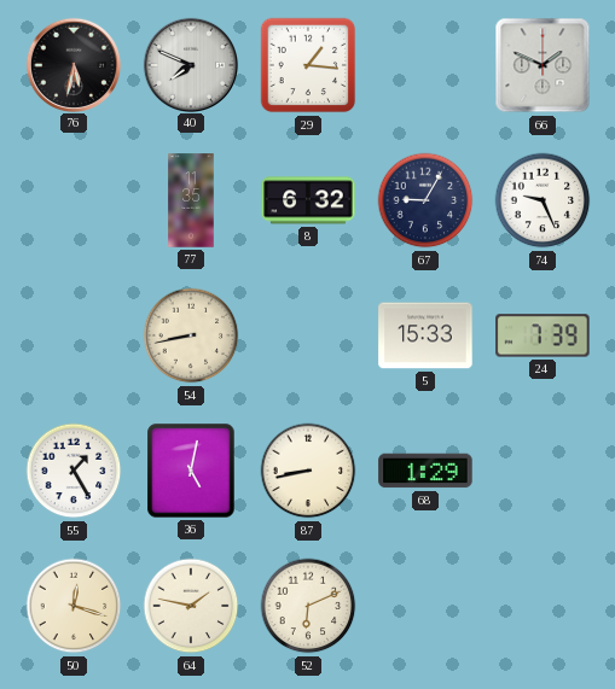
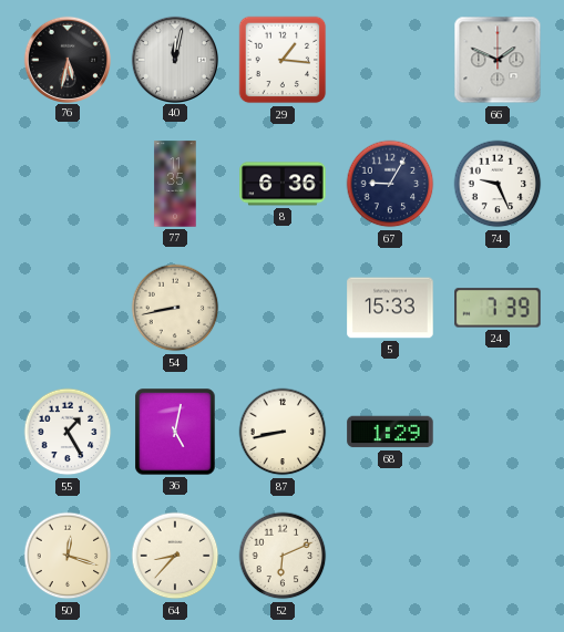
40: 7:49 -> 12:02
8: 6:32 -> 6:36
64: 1:47 -> 8:37
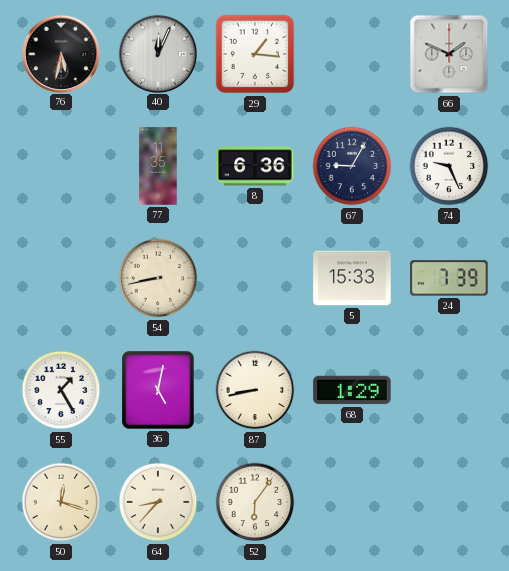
40: 12:02 -> 12:04
52: 6:11 -> 6:06
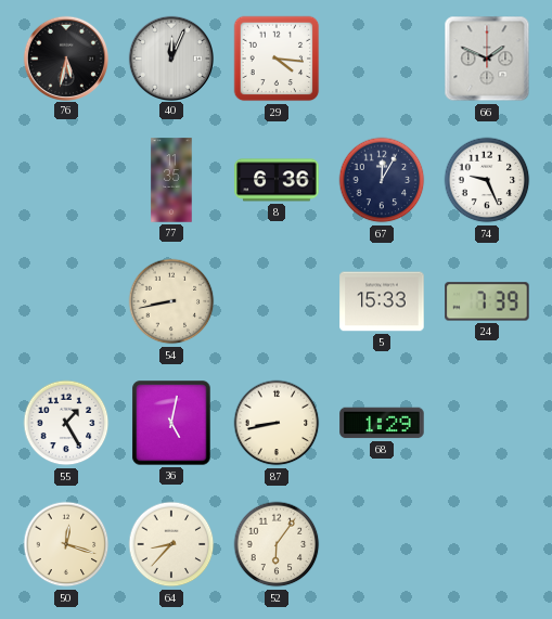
29: 1:16 -> 4:16
67: 9:05 -> 12:05
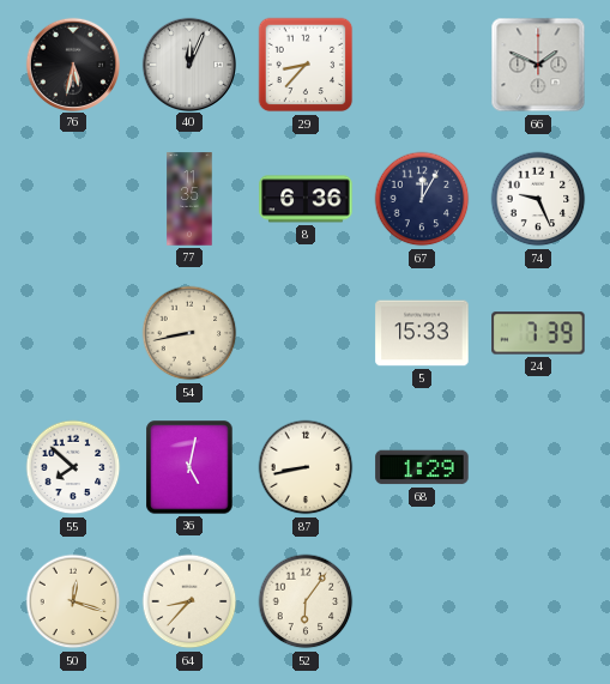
29: 4:16 -> 8:37
55: 1:25 -> 7:52
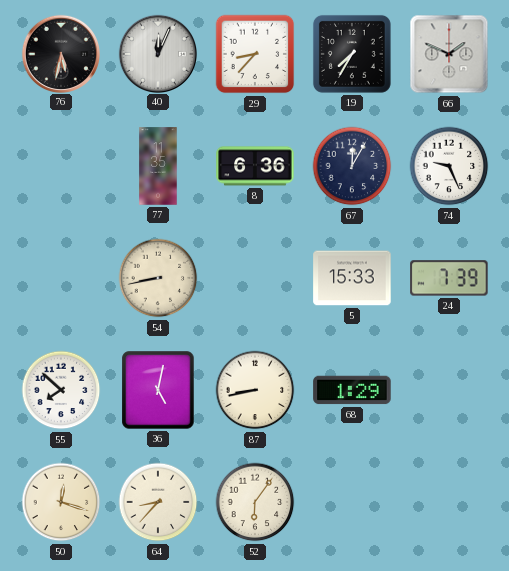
19: none -> 7:35
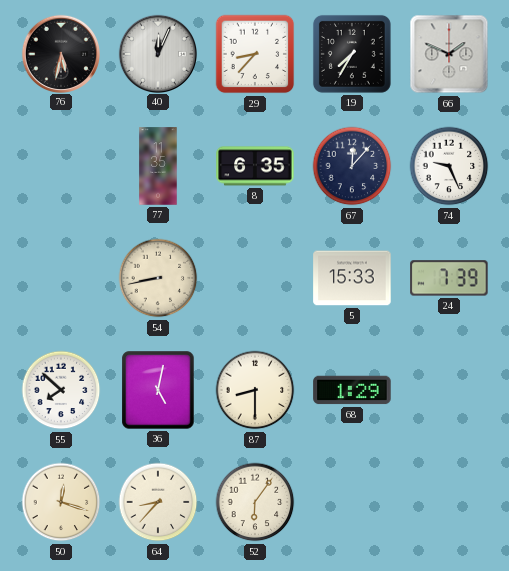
8: 6:36 -> 6:35
67: 12:05 -> 12:07
87: 8:43 -> 8:30
